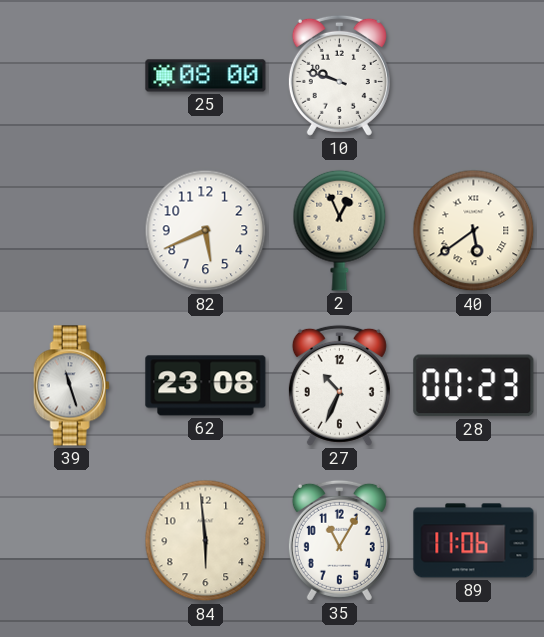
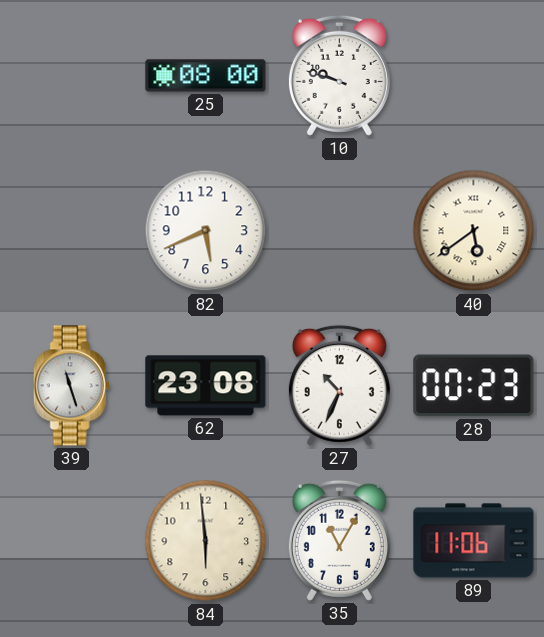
2: 12:56 -> none
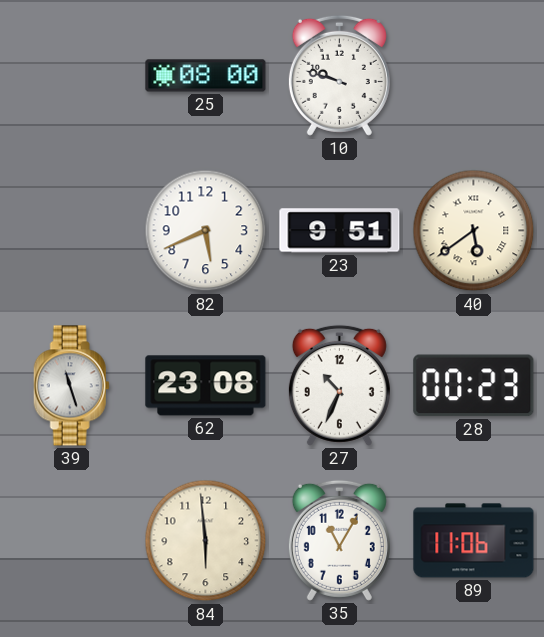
23: none -> 9:51
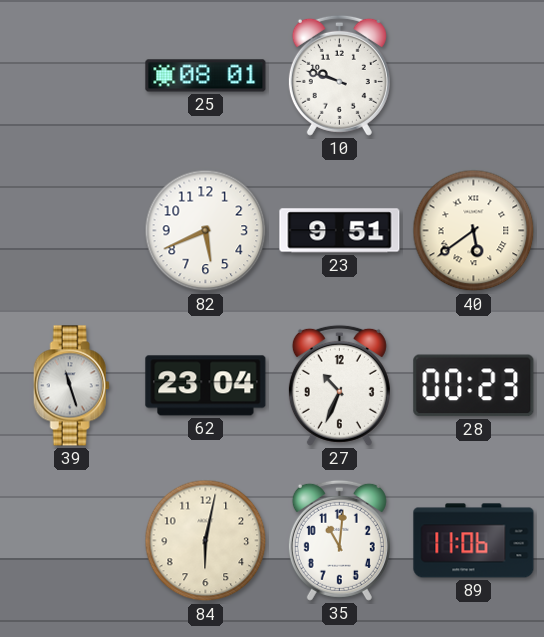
25: 08:00 -> 08:01
62: 23:08 -> 23:04
84: 5:59 -> 6:02
35: 11:05 -> 11:01
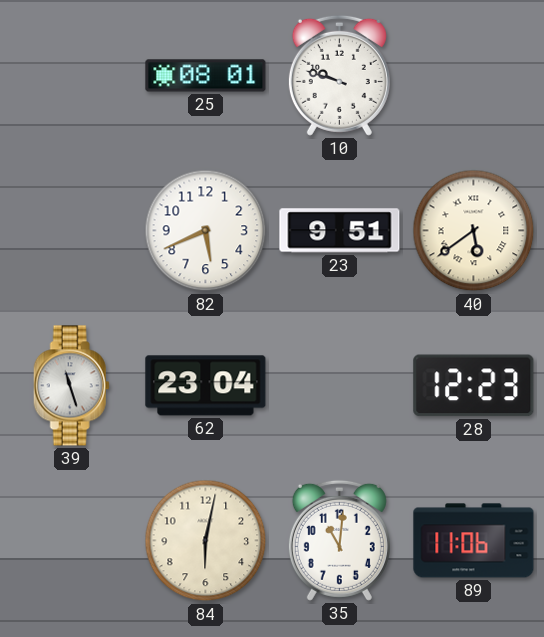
27: 10:34 -> none
28: 00:23 -> 12:23
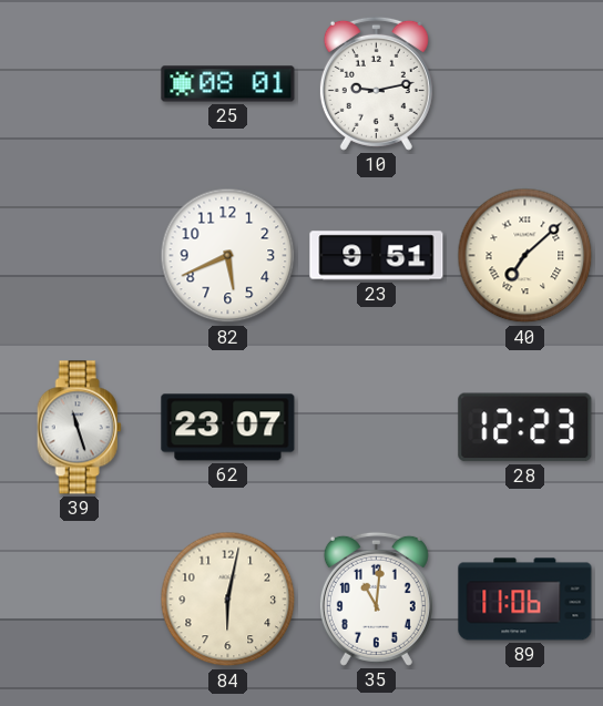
10: 9:48 -> 9:13
40: 5:39 -> 7:08
62: 23:04 -> 23:07
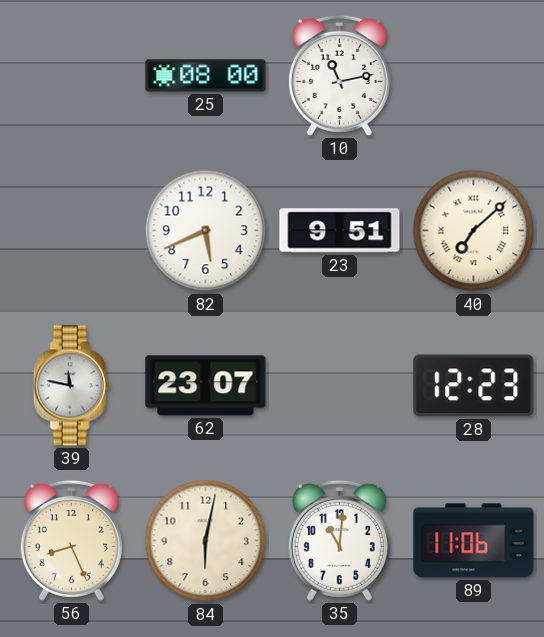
25: 08:01 -> 08:00
10: 9:13 -> 11:13
39: 11:27 -> 11:47
56: none -> 8:26
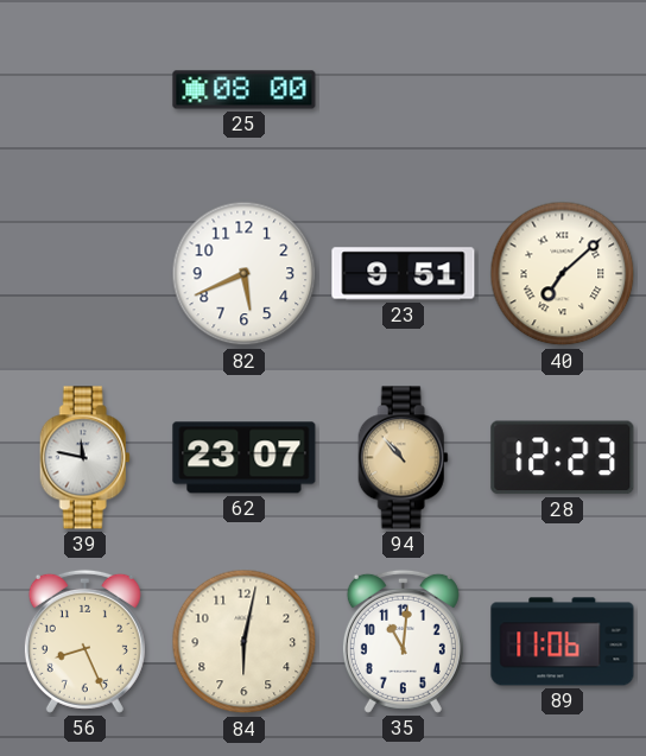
10: 11:13 -> none
94: none -> 10:53
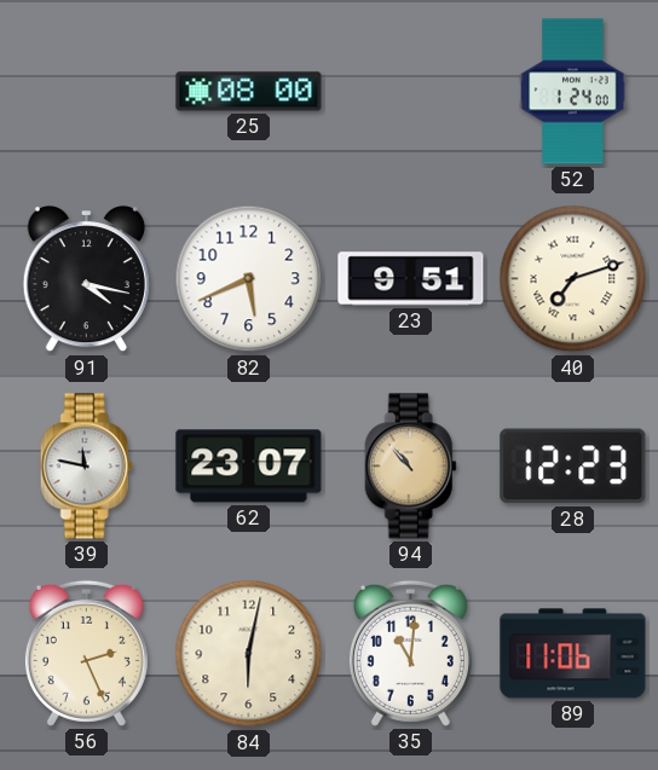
52: none -> 1:24
91: none -> 4:17
40: 7:08 -> 7:12
56: 8:26 -> 2:26
